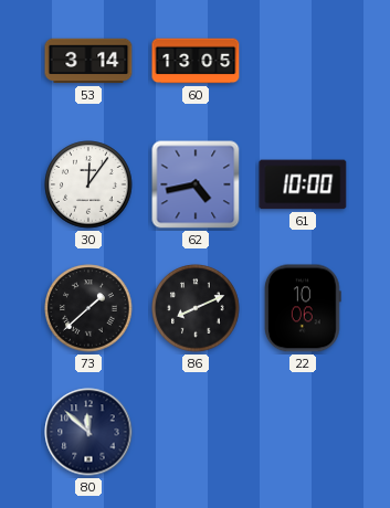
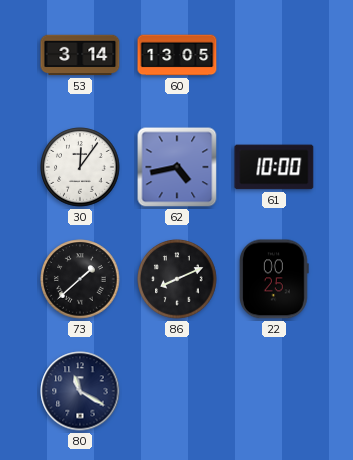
22: 10:06 -> 00:25
80: 11:52 -> 11:20
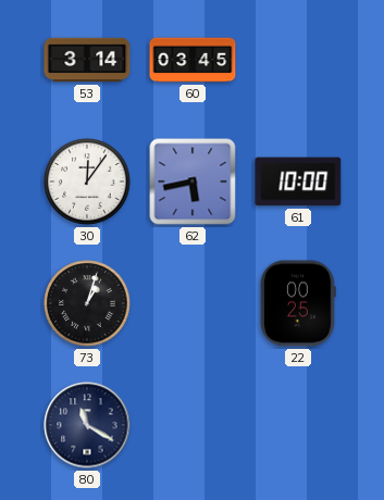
60: 13:05 -> 03:45
62: 4:43 -> 5:43
73: 1:38 -> 1:03
86: 8:11 -> none
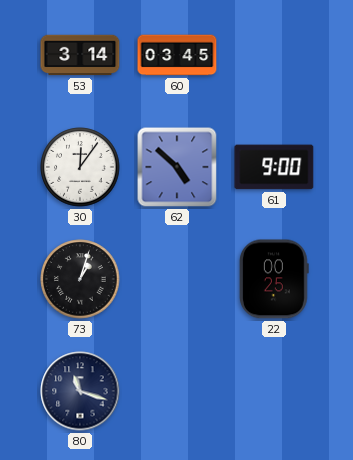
62: 5:43 -> 4:52
61: 10:00 -> 9:00
80: 11:20 -> 11:18
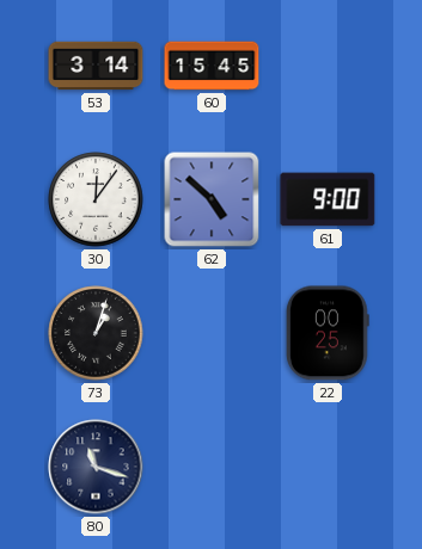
60: 03:45 -> 15:45
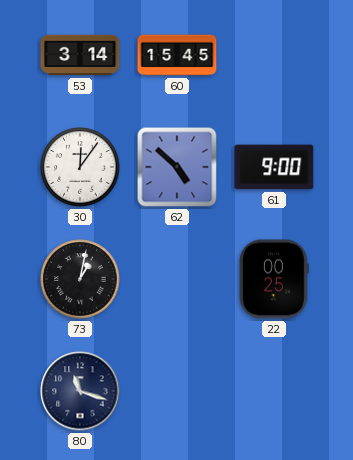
73: 1:03 -> 1:02
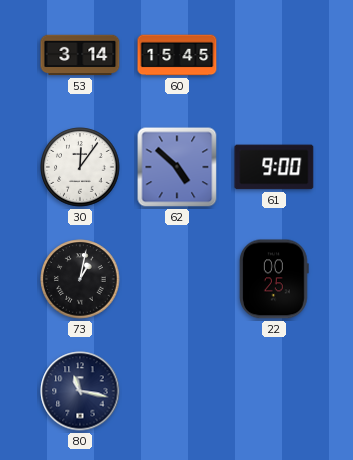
80: 11:18 -> 11:17
